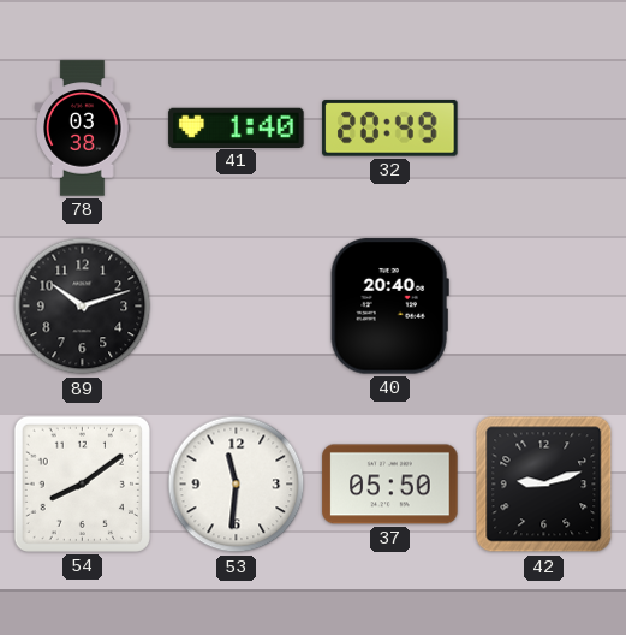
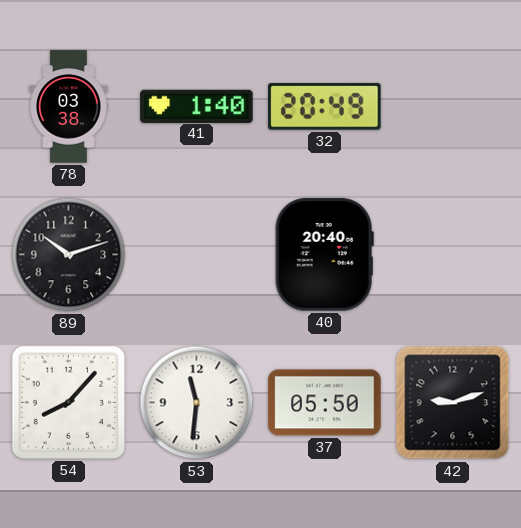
54: 8:09 -> 8:07
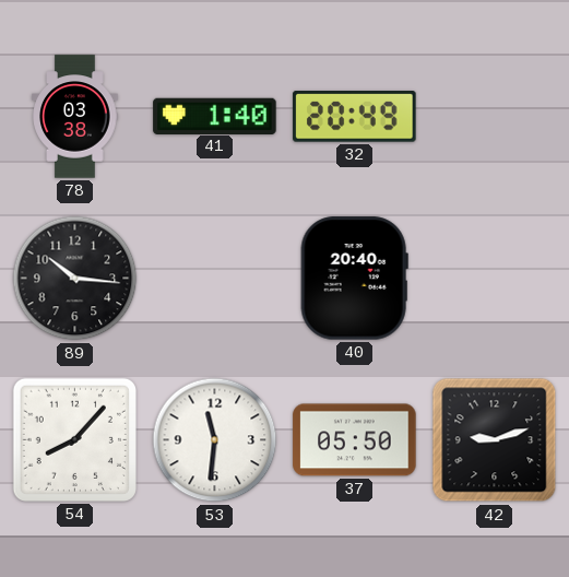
89: 10:12 -> 10:16
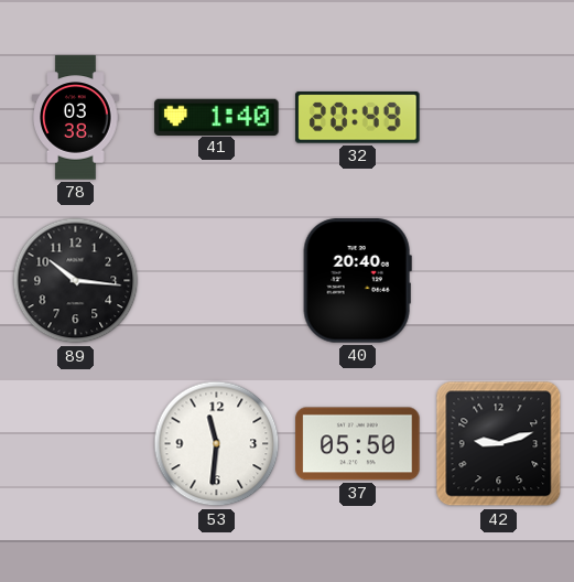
54: 8:07 -> none
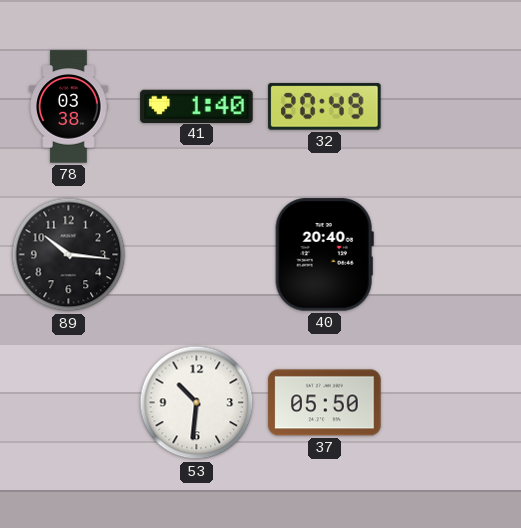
53: 11:31 -> 10:31
42: 9:12 -> none
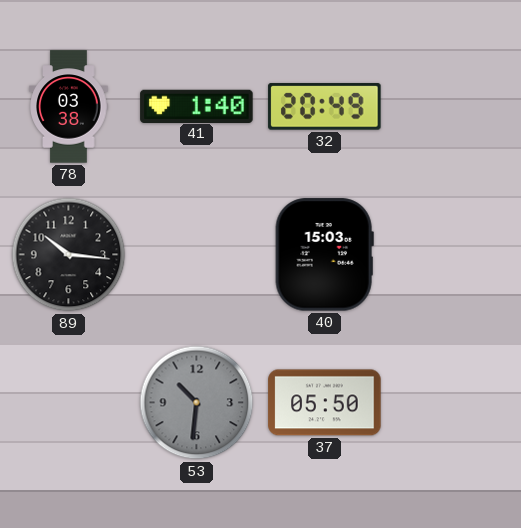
40: 20:40 -> 15:03
53 dial: white -> grey
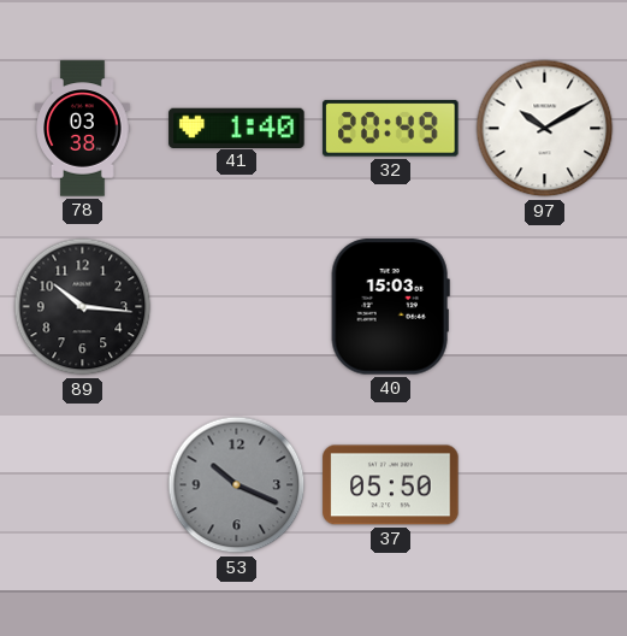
97: none -> 10:10
53: 10:31 -> 10:19
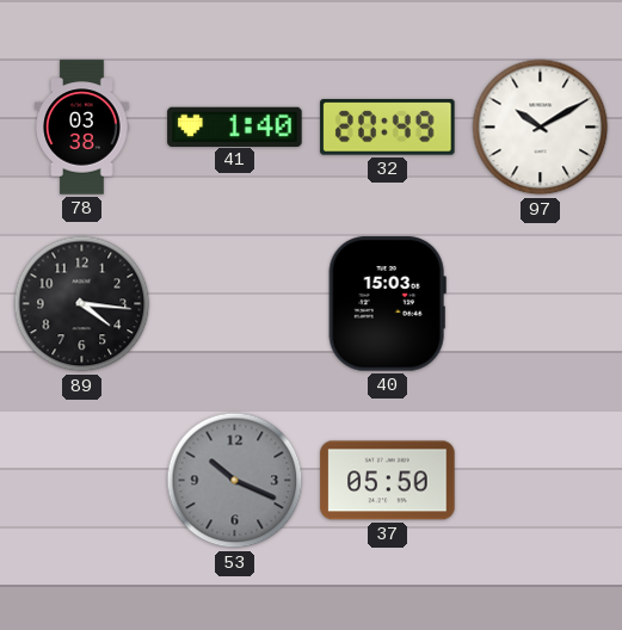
89: 10:16 -> 4:16
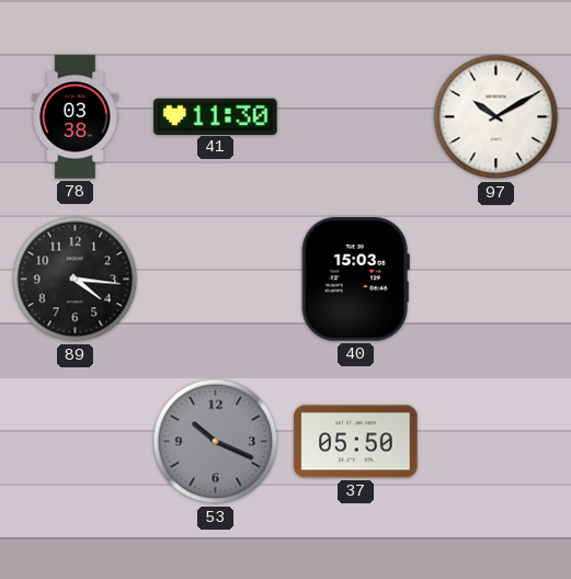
41: 1:40 -> 11:30
32: 20:49 -> none
